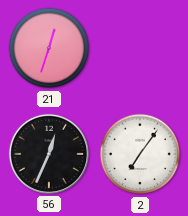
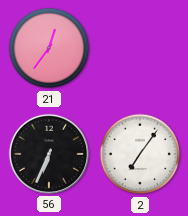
21: 12:33 -> 12:36
56: 12:34 -> 6:34
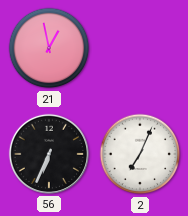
21: 12:36 -> 12:58
2: 7:06 -> 7:04
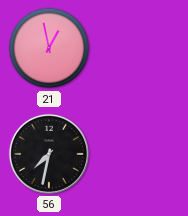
56: 6:34 -> 7:32
2: 7:04 -> none
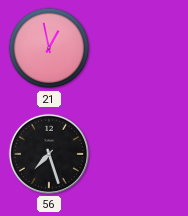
56: 7:32 -> 7:27
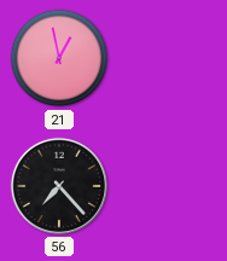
56: 7:27 -> 7:23
